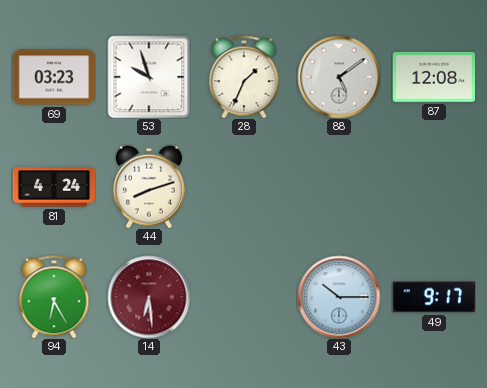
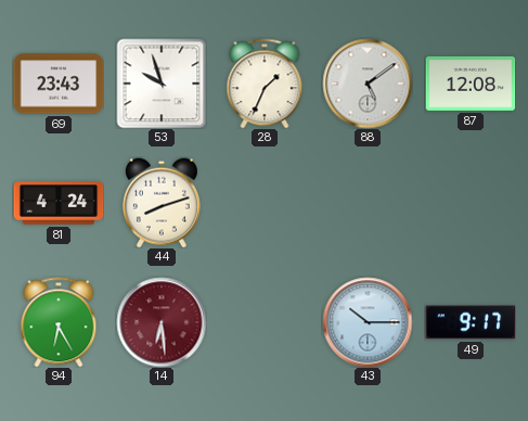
69: 03:23 -> 23:43
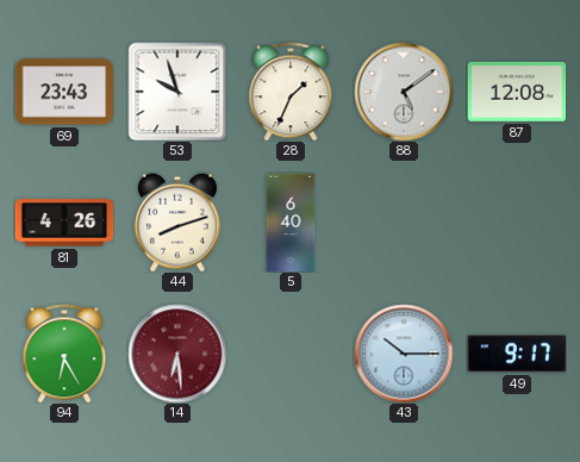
81: 4:24 -> 4:26
5: none -> 6:40
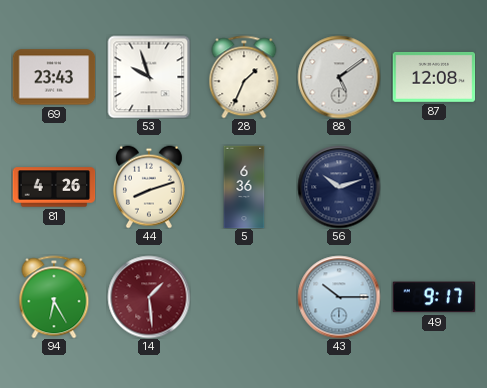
5: 6:40 -> 6:36
56: none -> 10:12
14: 6:29 -> 1:29
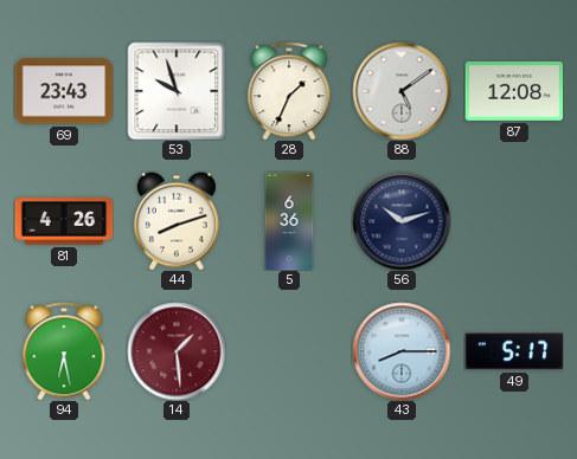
94: 6:25 -> 6:28
43: 10:15 -> 8:15
49: 9:17 -> 5:17
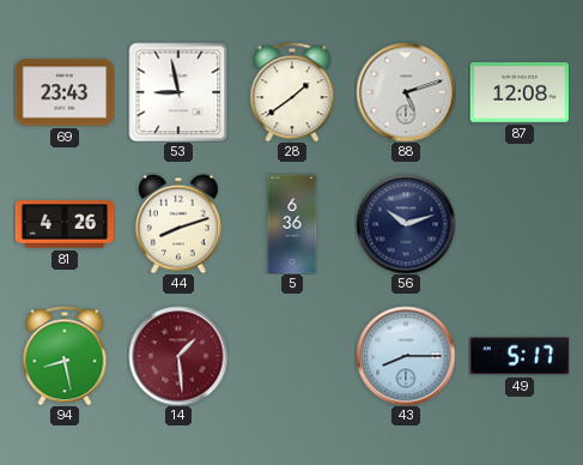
53: 9:57 -> 8:58
28: 1:34 -> 1:39
88: 5:09 -> 5:12
94: 6:28 -> 8:28
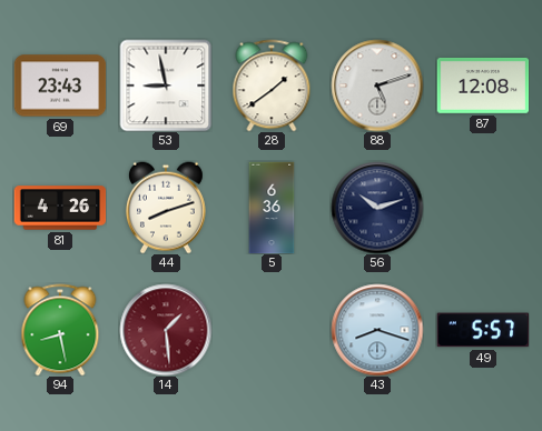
43: 8:15 -> 8:18
49: 5:17 -> 5:57
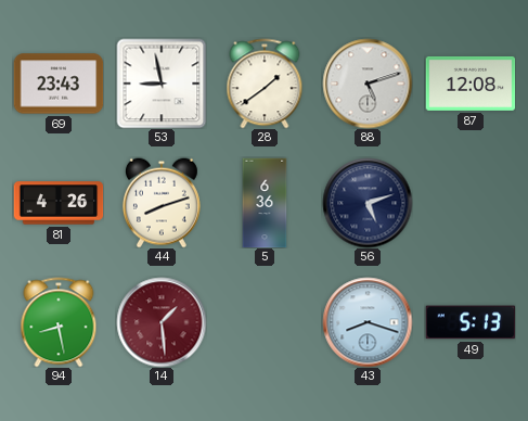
56: 10:12 -> 5:12
49: 5:57 -> 5:13
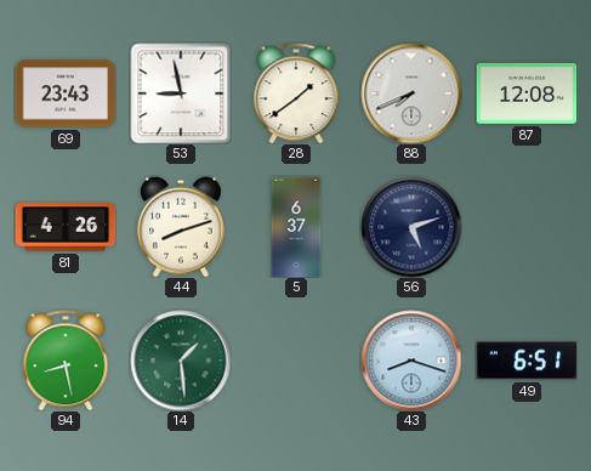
88: 5:12 -> 7:41
5: 6:36 -> 6:37
14 dial: burgundy -> green
49: 5:13 -> 6:51
